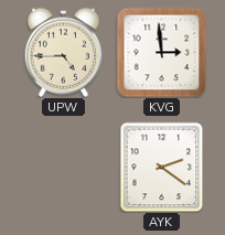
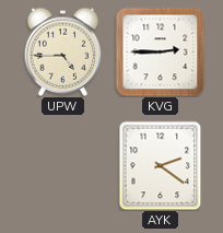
KVG: 2:59 -> 2:45
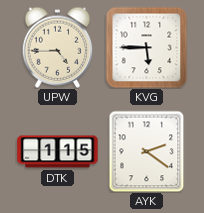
KVG: 2:45 -> 5:45
DTK: none -> 1:15
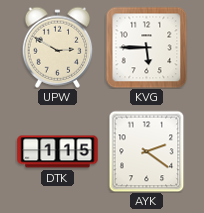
UPW: 4:45 -> 2:50
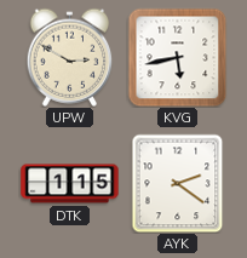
KVG: 5:45 -> 5:43
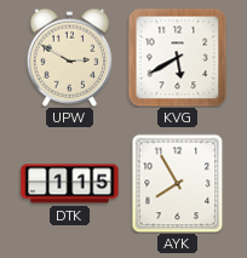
KVG: 5:43 -> 5:40
AYK: 2:21 -> 7:55
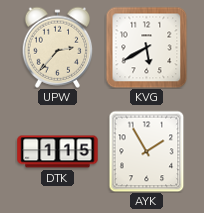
UPW: 2:50 -> 2:37
AYK: 7:55 -> 1:55
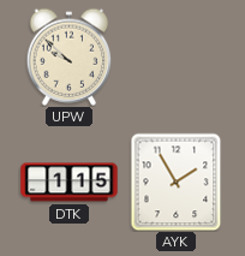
UPW: 2:37 -> 9:52
KVG: 5:40 -> none
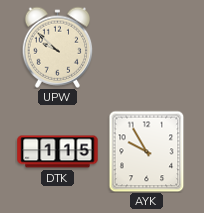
AYK: 1:55 -> 9:55
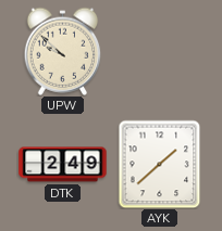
DTK: 1:15 -> 2:49
AYK: 9:55 -> 1:38
